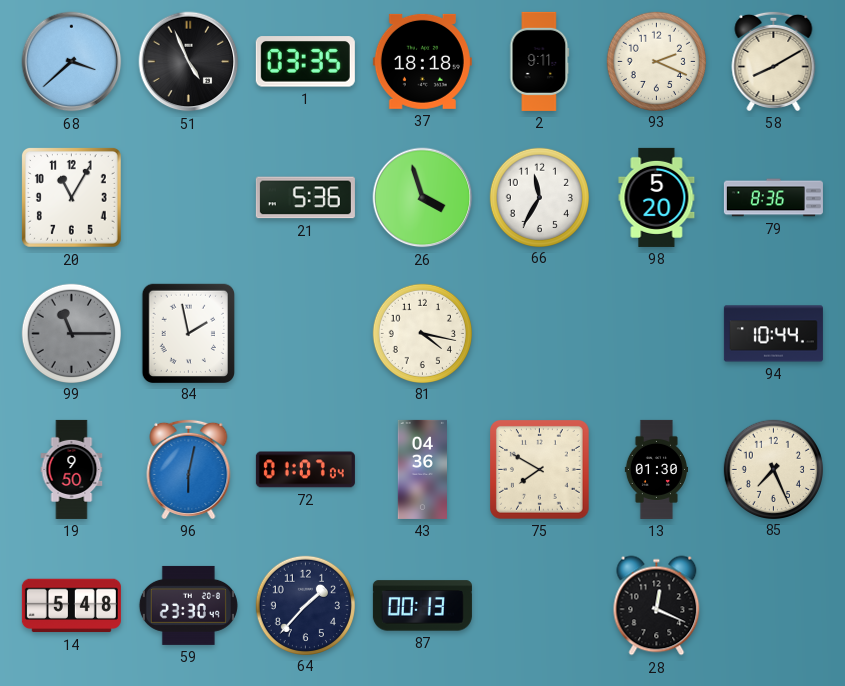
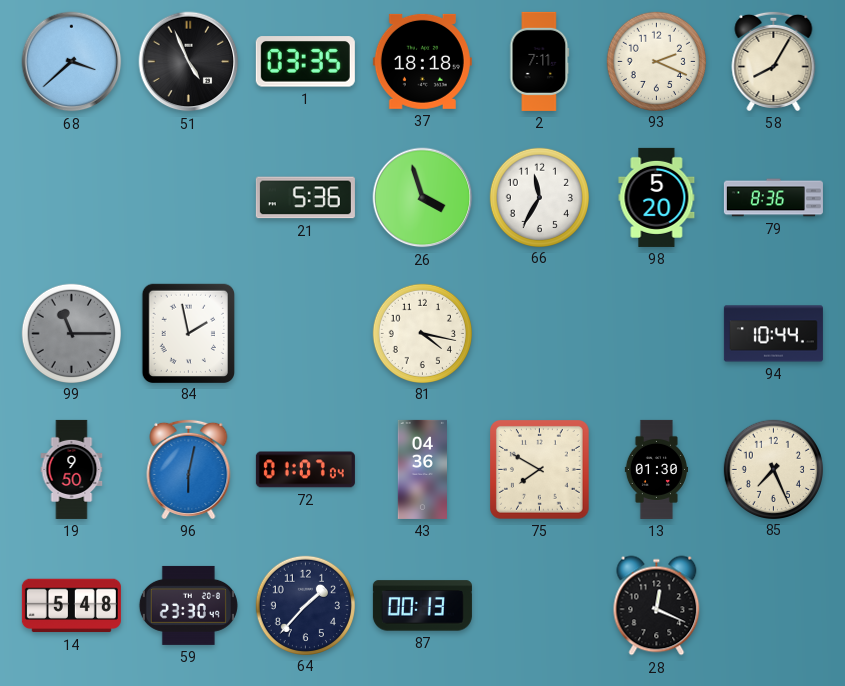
2: 9:11 -> 7:11
58: 8:10 -> 8:05
20: 11:05 -> none
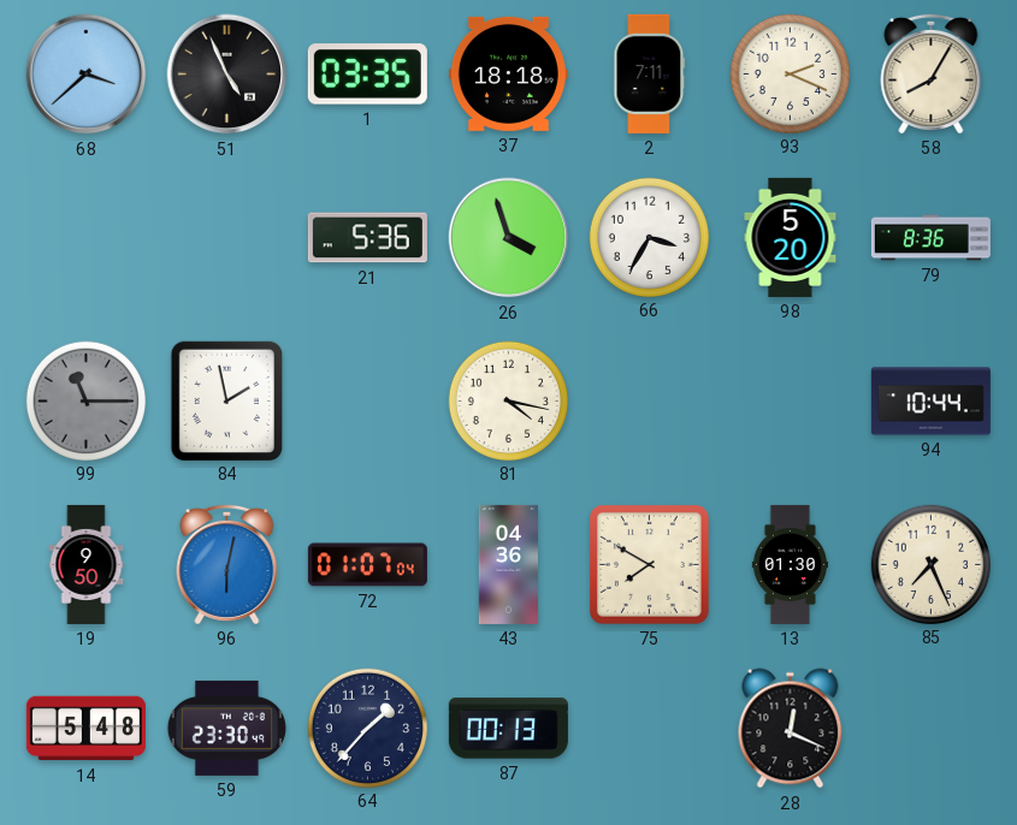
66: 11:35 -> 3:35
